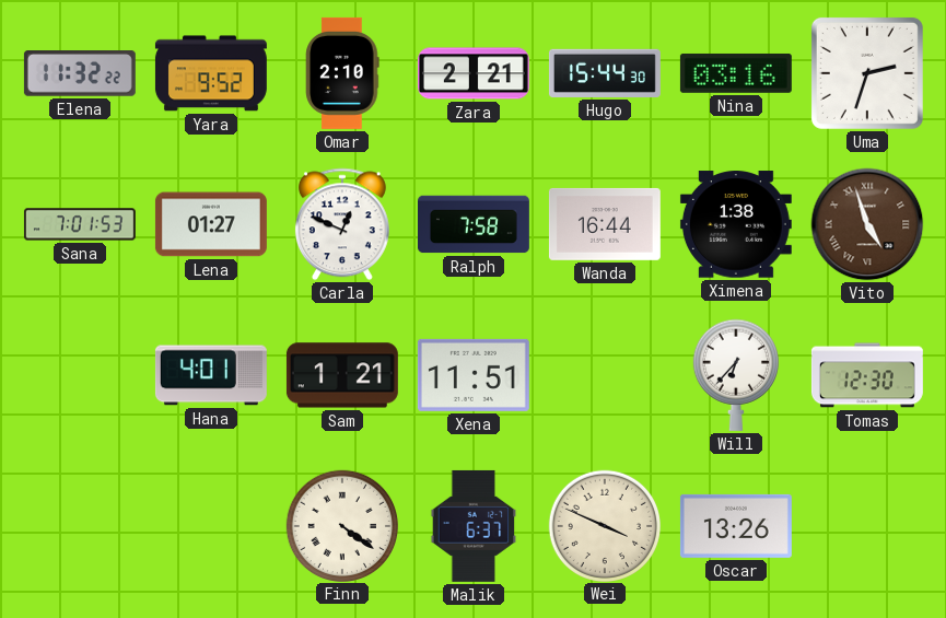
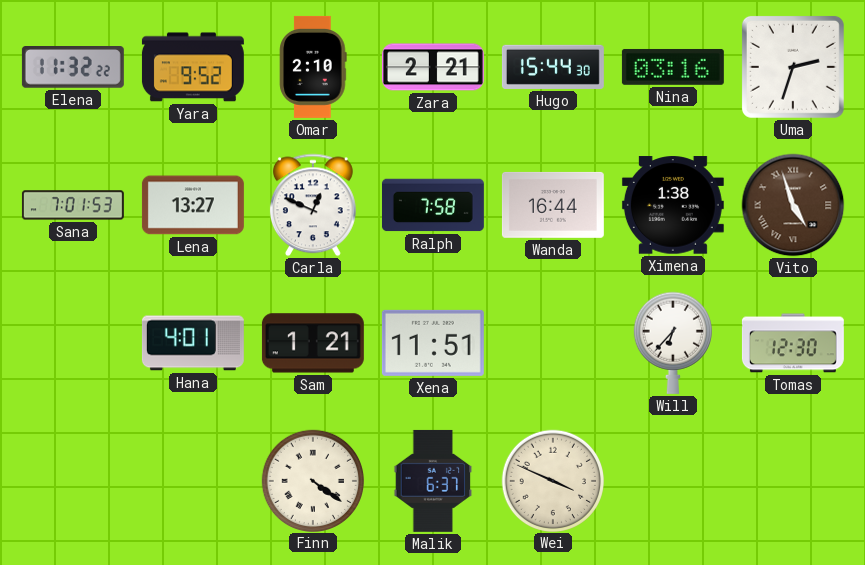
Lena: 01:27 -> 13:27
Oscar: 13:26 -> none
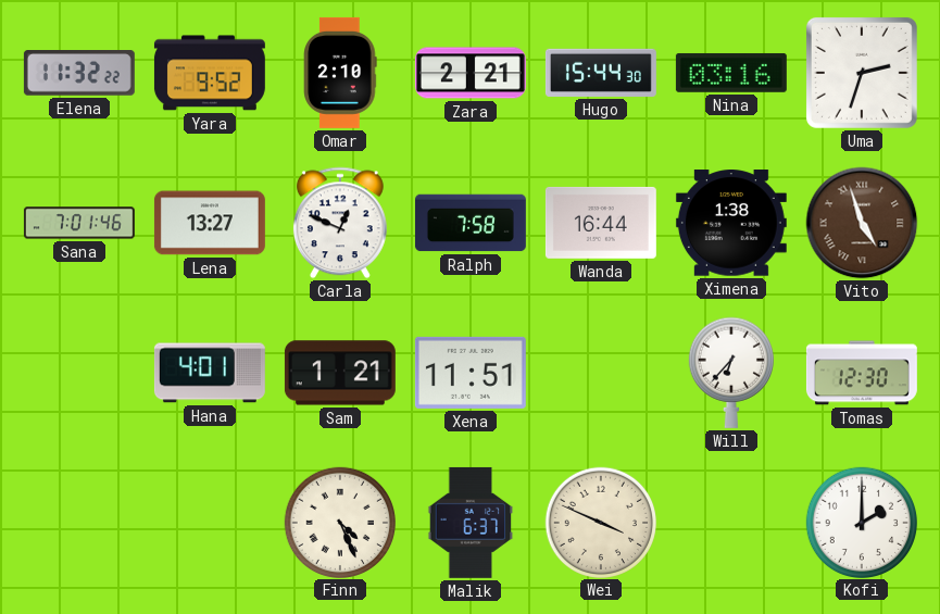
Sana: 7:01:53 -> 7:01:46
Finn: 4:21 -> 4:26
Kofi: none -> 2:00
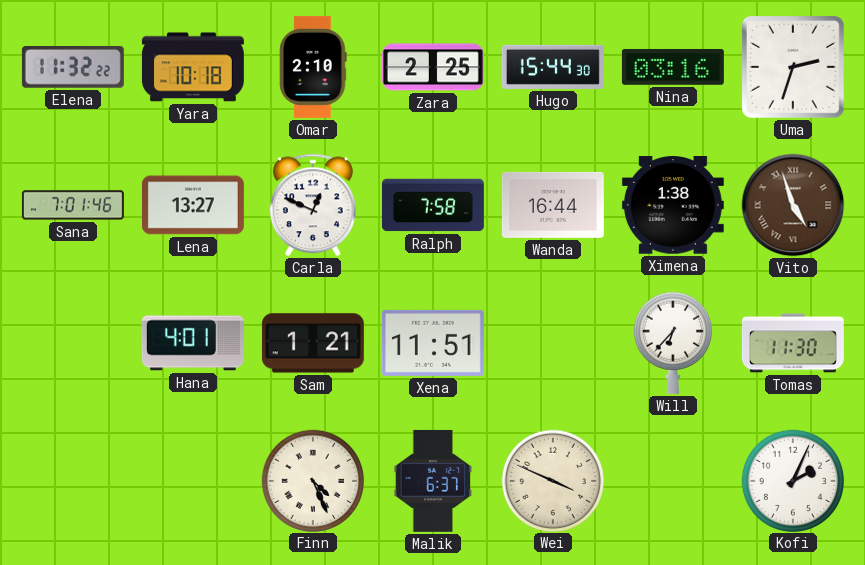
Yara: 9:52 -> 10:18
Zara: 2:21 -> 2:25
Tomas: 12:30 -> 11:30
Kofi: 2:00 -> 2:04
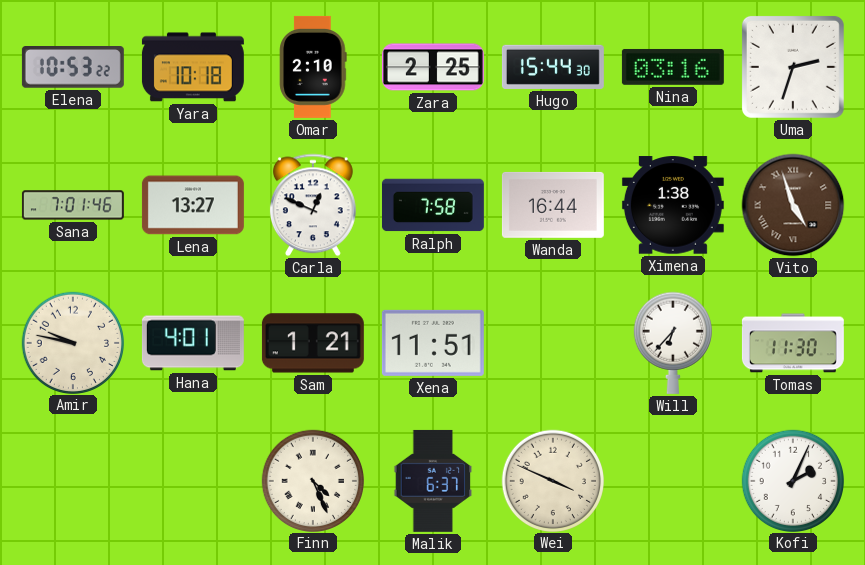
Elena: 11:32 -> 10:53
Amir: none -> 9:47
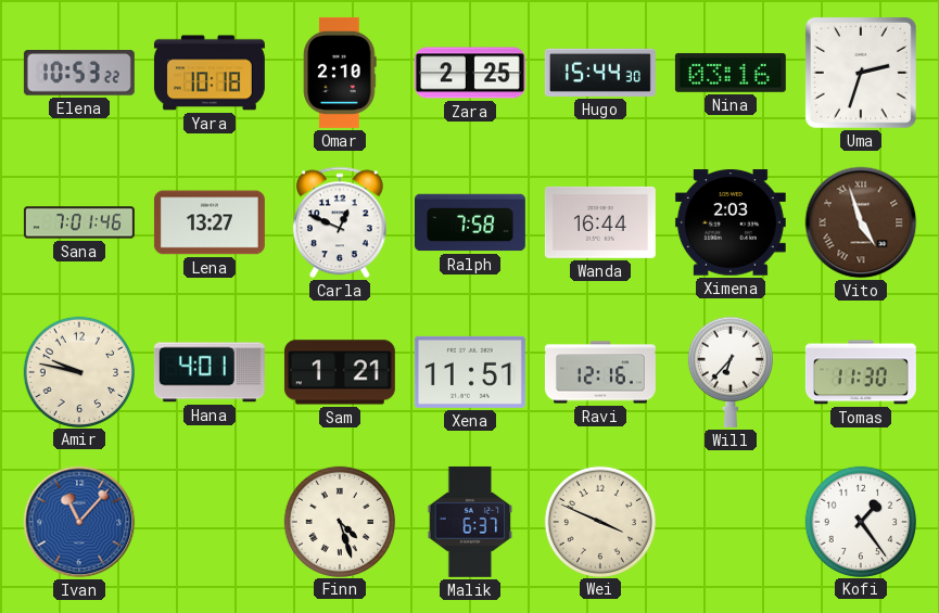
Ximena: 1:38 -> 2:03
Ravi: none -> 12:16
Ivan: none -> 11:07
Finn: 4:26 -> 4:27
Kofi: 2:04 -> 1:24
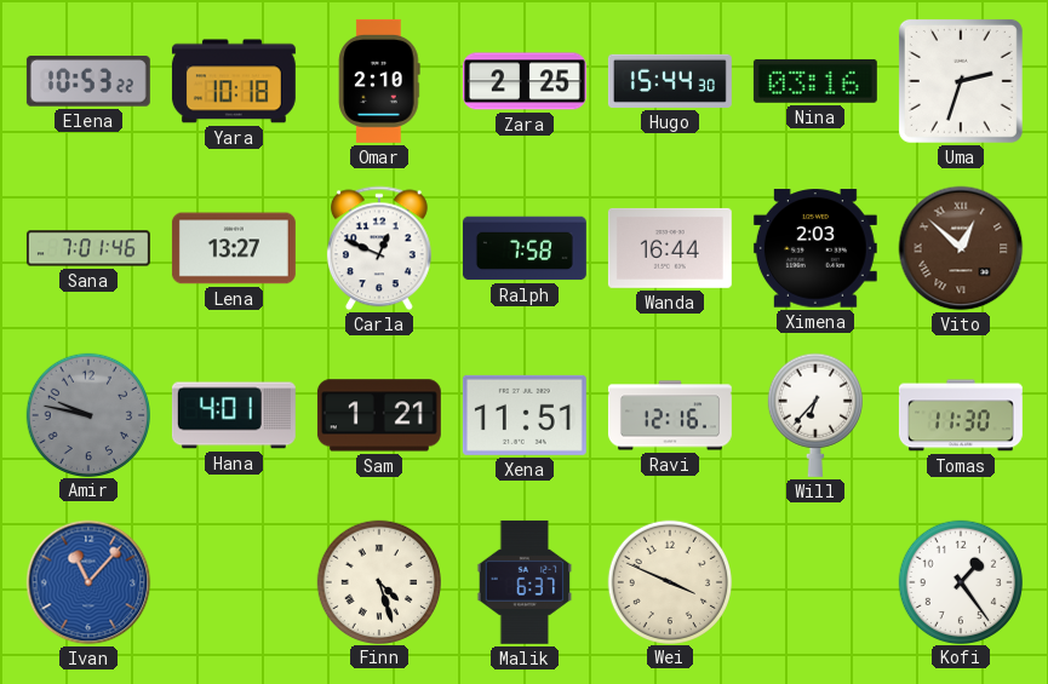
Vito: 4:57 -> 12:52
Amir dial: cream -> grey
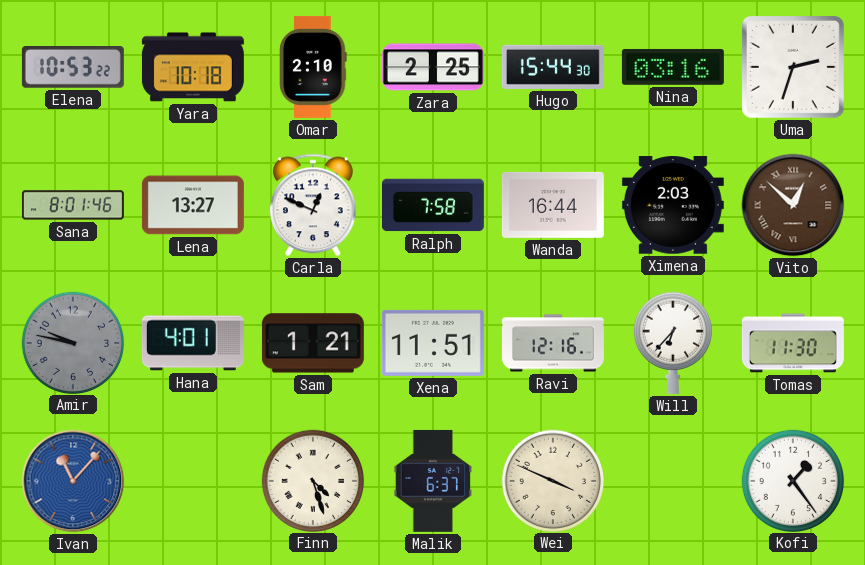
Sana: 7:01 -> 8:01
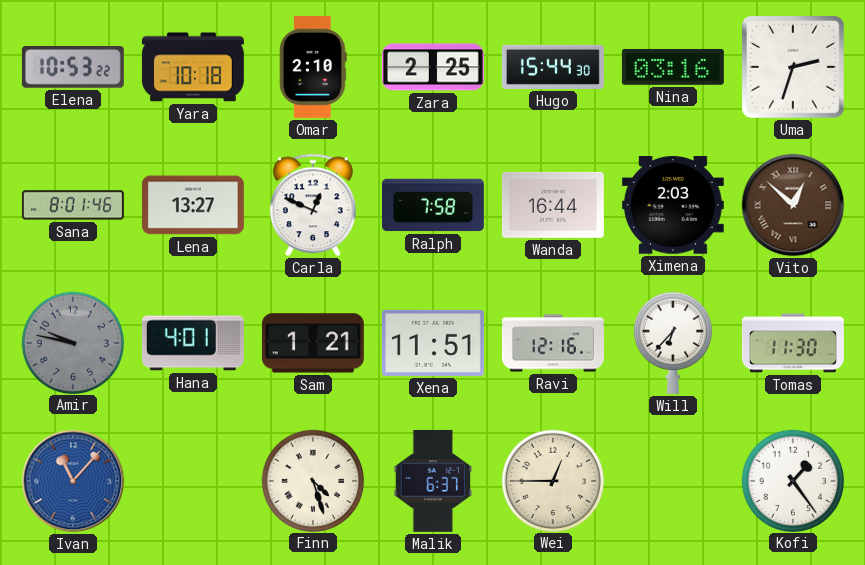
Wei: 3:49 -> 12:45
